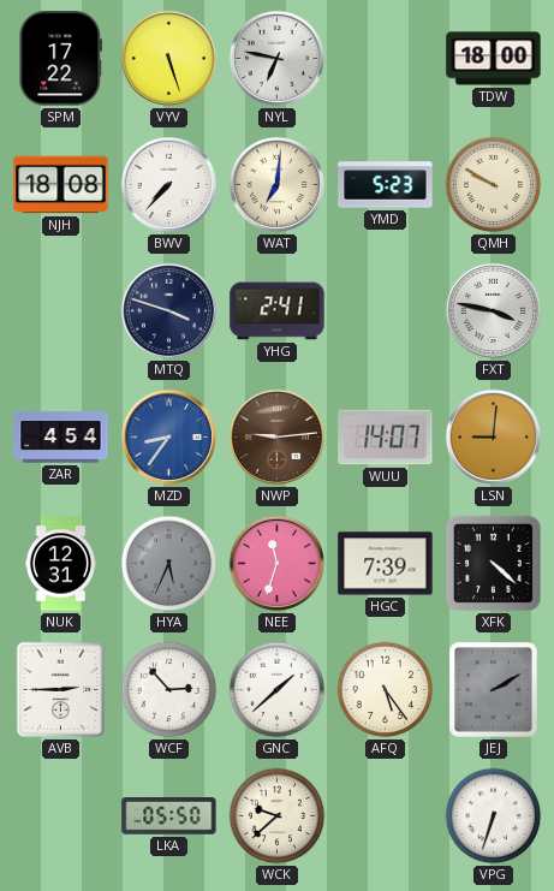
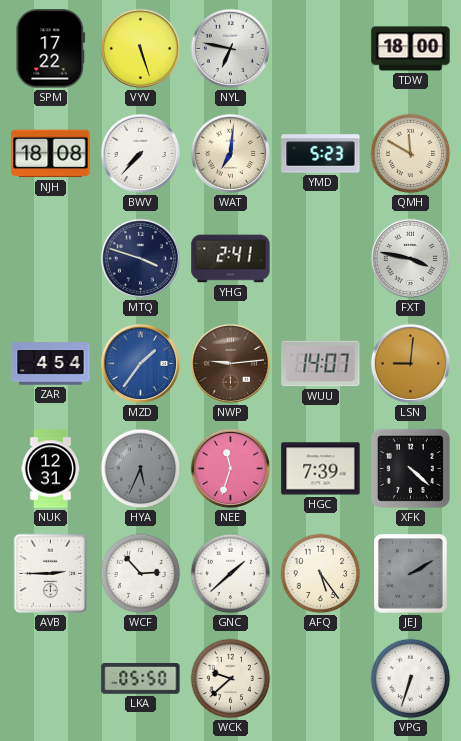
QMH: 9:50 -> 11:50
MZD: 8:36 -> 1:36
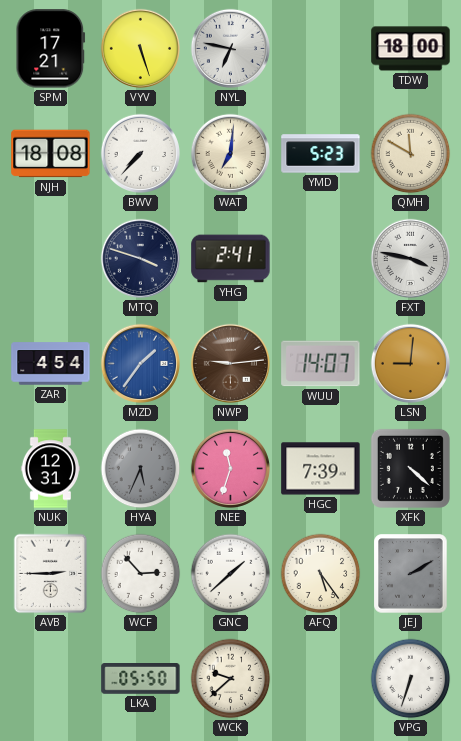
SPM: 17:22 -> 17:21
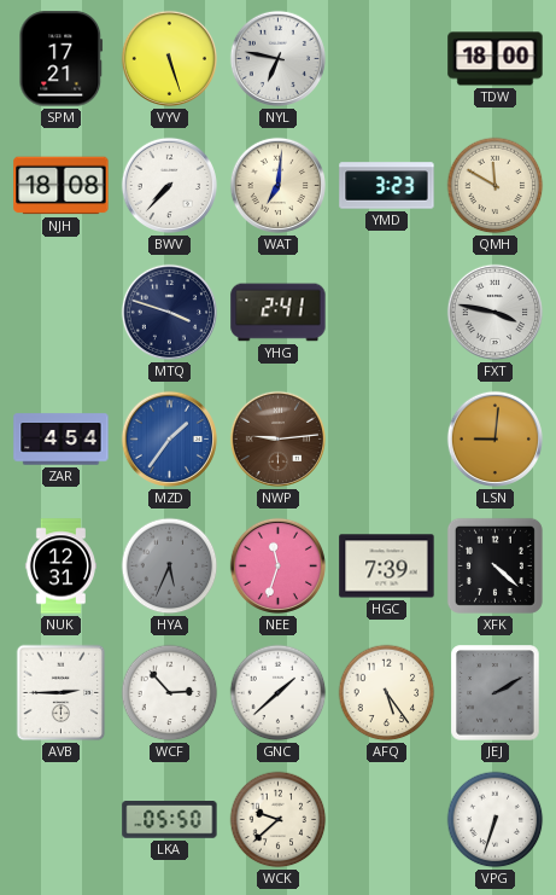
YMD: 5:23 -> 3:23
WUU: 14:07 -> none
